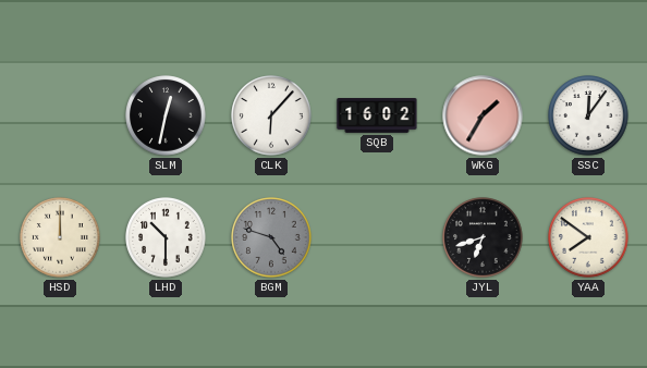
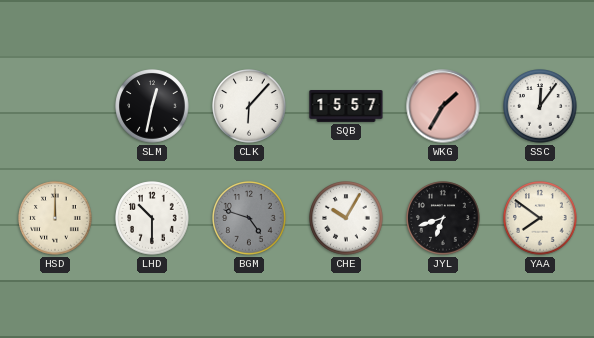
SQB: 16:02 -> 15:57
CHE: none -> 10:05
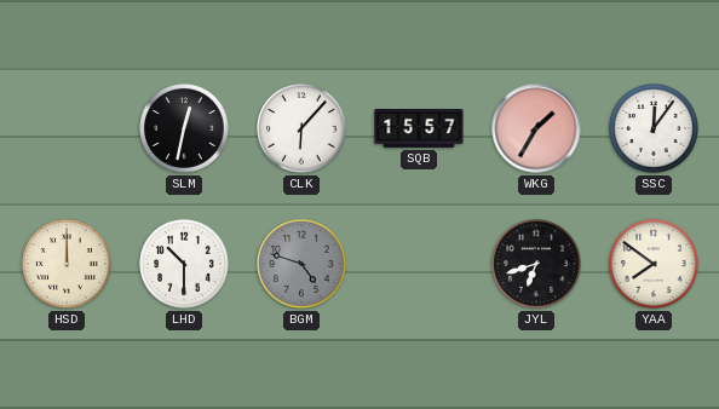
CHE: 10:05 -> none
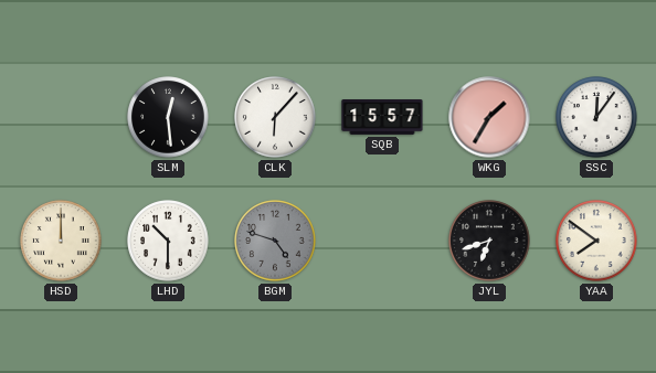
SLM: 12:32 -> 12:29
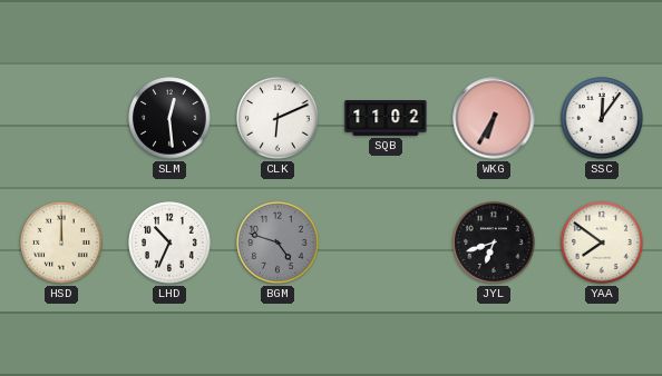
CLK: 6:07 -> 6:11
SQB: 15:57 -> 11:02
WKG: 1:35 -> 6:35
LHD: 10:30 -> 10:34
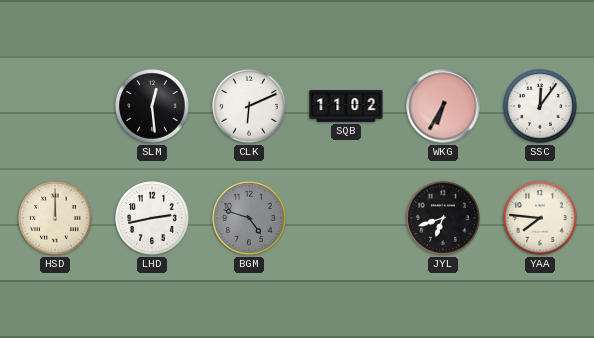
LHD: 10:34 -> 2:43
YAA: 7:51 -> 7:46
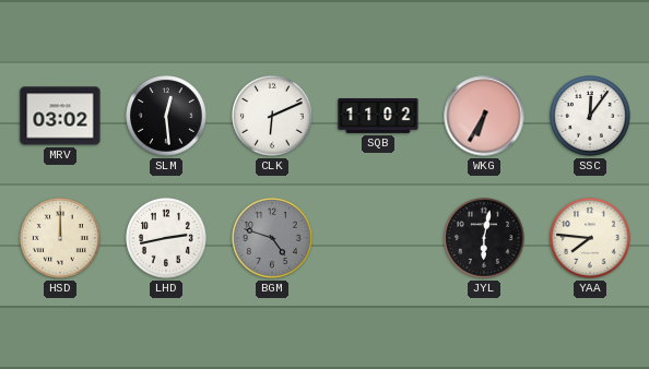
MRV: none -> 03:02
JYL: 6:42 -> 6:02
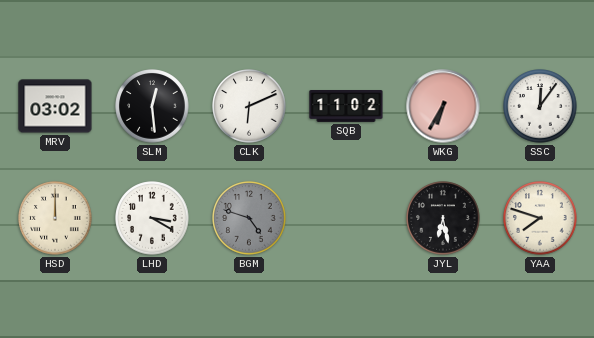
LHD: 2:43 -> 3:20
JYL: 6:02 -> 6:28
YAA: 7:46 -> 7:48
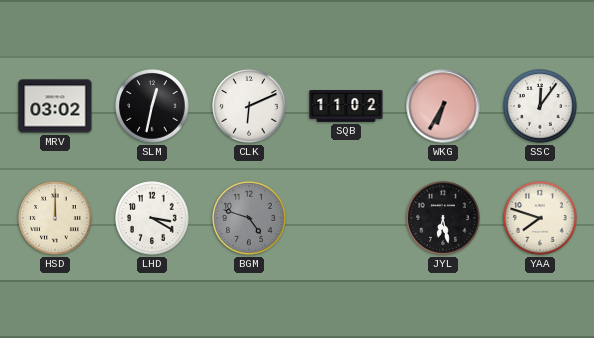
SLM: 12:29 -> 12:32
